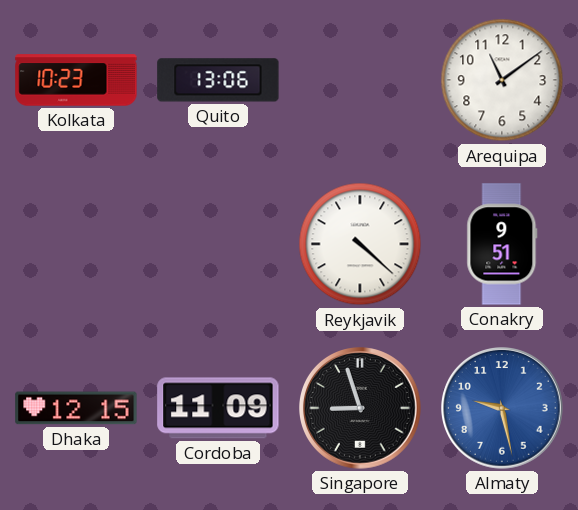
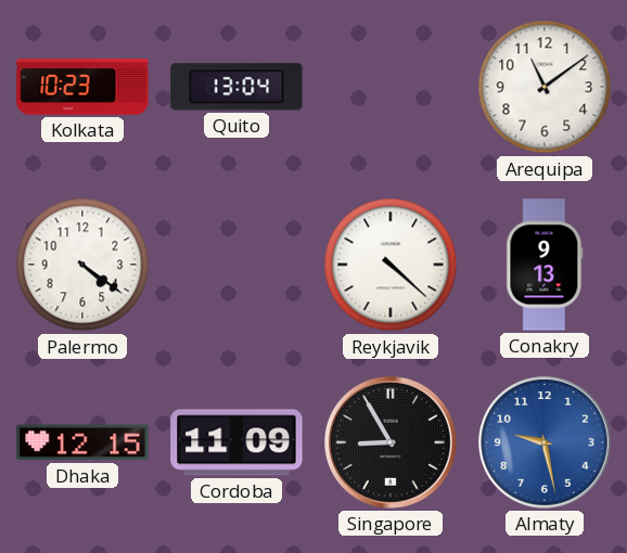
Quito: 13:06 -> 13:04
Palermo: none -> 4:21
Conakry: 9:51 -> 9:13
Singapore: 8:57 -> 8:55
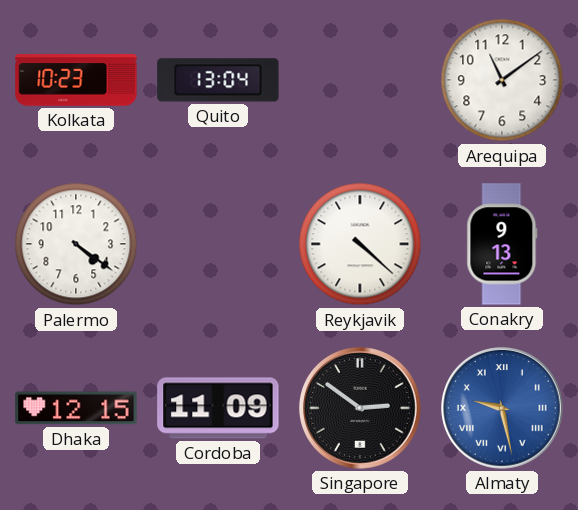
Singapore: 8:55 -> 2:51
Almaty numerals: Arabic -> Roman
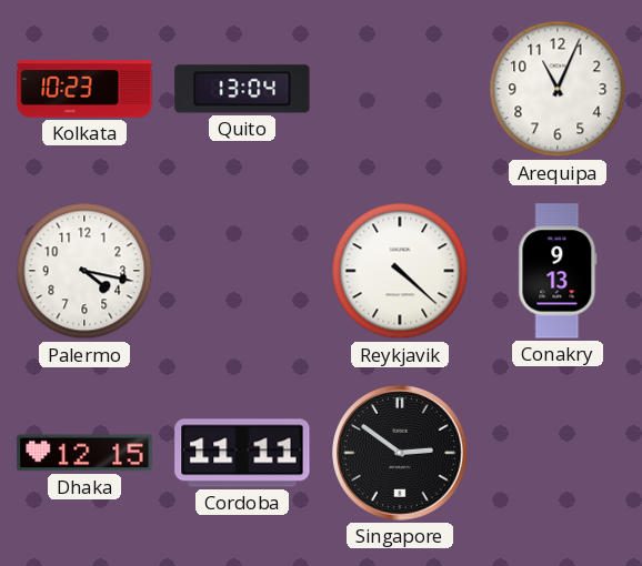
Arequipa: 11:09 -> 11:04
Palermo: 4:21 -> 4:17
Cordoba: 11:09 -> 11:11
Almaty: 9:28 -> none
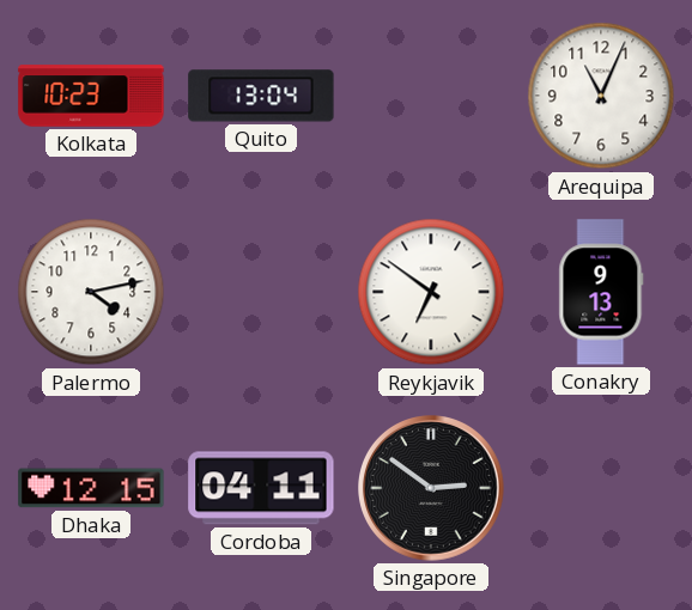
Palermo: 4:17 -> 4:13
Reykjavik: 4:22 -> 6:51
Cordoba: 11:11 -> 04:11
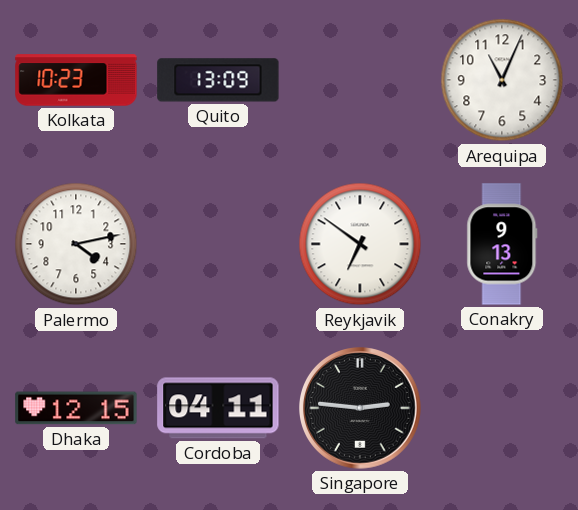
Quito: 13:04 -> 13:09
Singapore: 2:51 -> 2:46
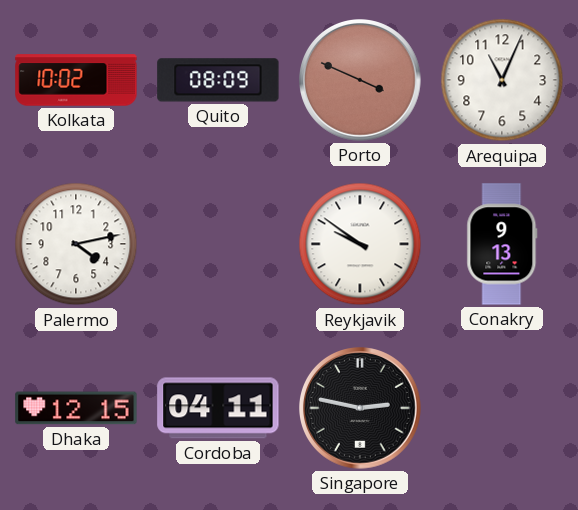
Kolkata: 10:23 -> 10:02
Quito: 13:09 -> 08:09
Porto: none -> 3:49
Reykjavik: 6:51 -> 9:51
Singapore: 2:46 -> 2:47
